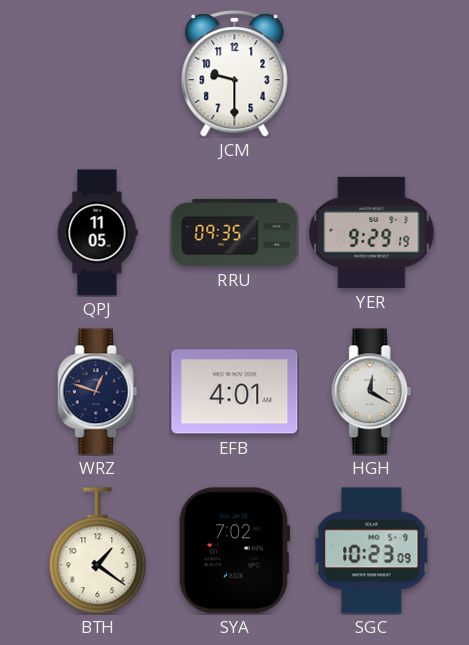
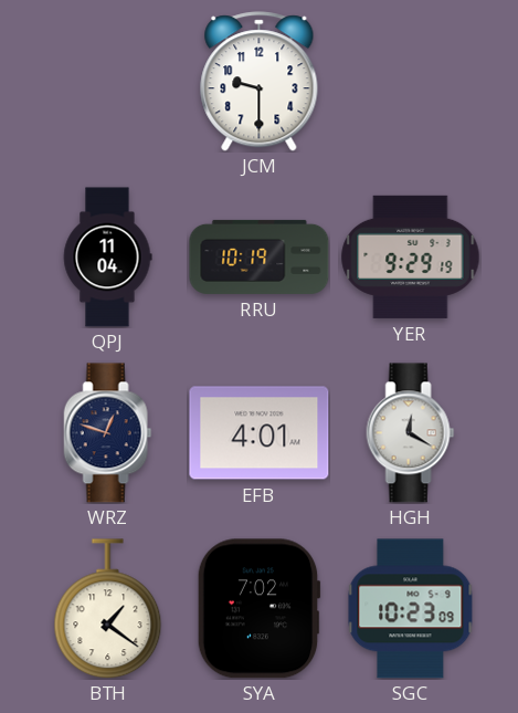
QPJ: 11:05 -> 11:04
RRU: 09:35 -> 10:19
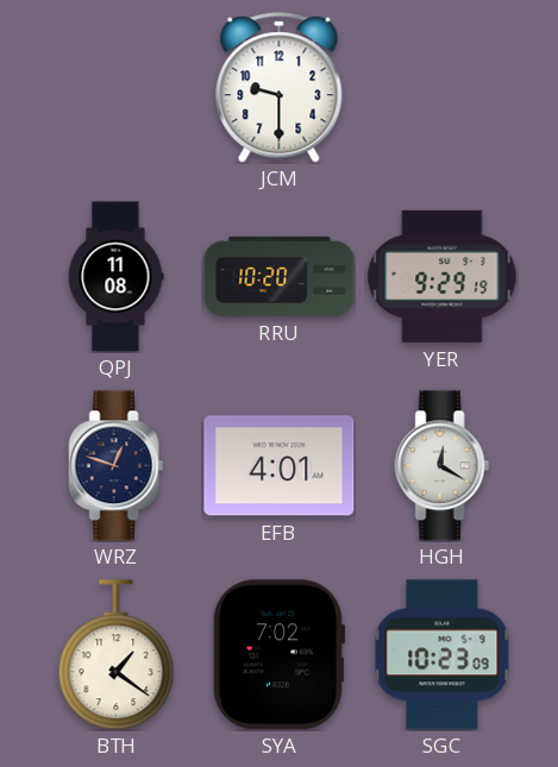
QPJ: 11:04 -> 11:08
RRU: 10:19 -> 10:20
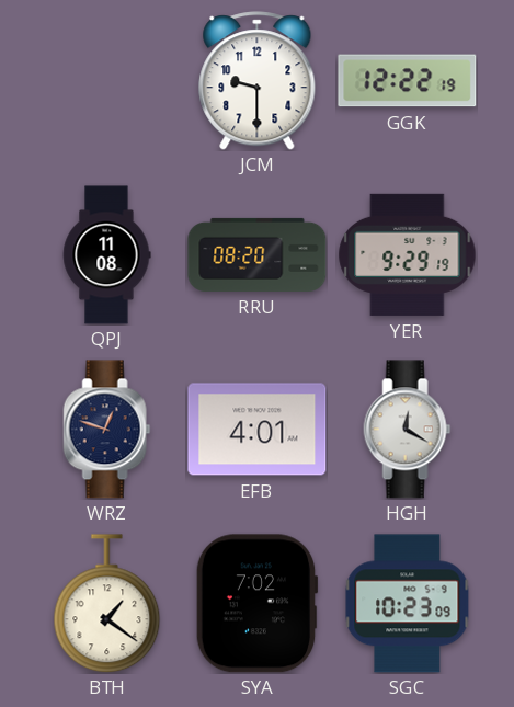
GGK: none -> 12:22
RRU: 10:20 -> 08:20
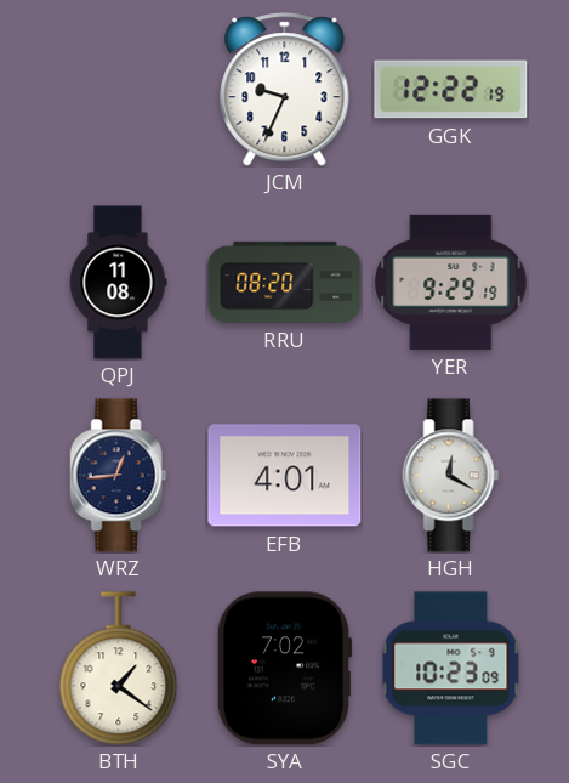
JCM: 9:30 -> 9:34
WRZ: 12:48 -> 12:44
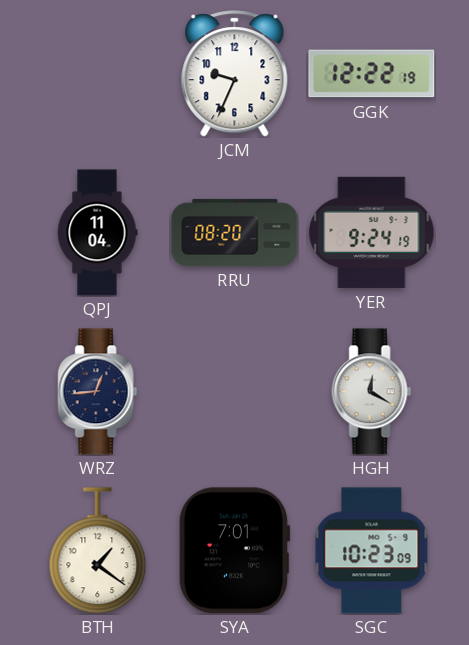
QPJ: 11:08 -> 11:04
YER: 9:29 -> 9:24
EFB: 4:01 -> none
SYA: 7:02 -> 7:01
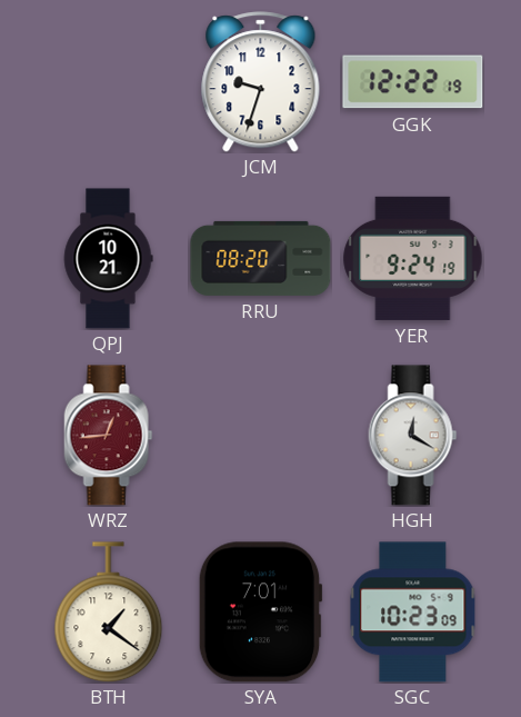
JCM: 9:34 -> 9:33
QPJ: 11:04 -> 10:21
WRZ dial: navy -> burgundy
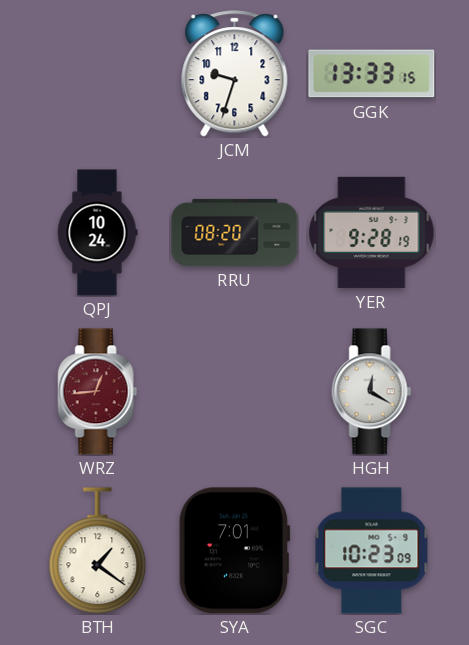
GGK: 12:22 -> 13:33
QPJ: 10:21 -> 10:24
YER: 9:24 -> 9:28
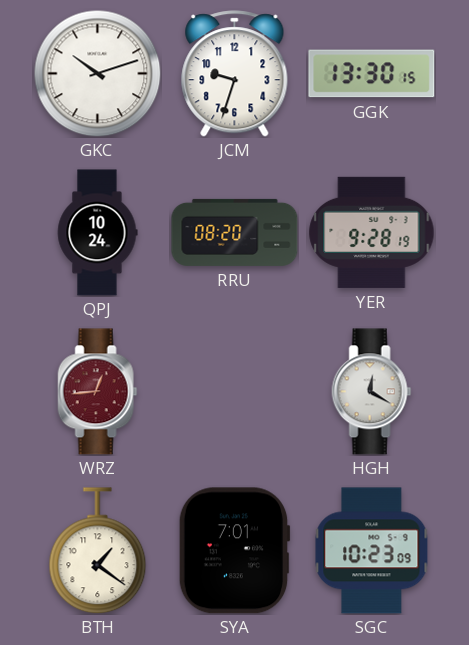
GKC: none -> 10:12
GGK: 13:33 -> 13:30
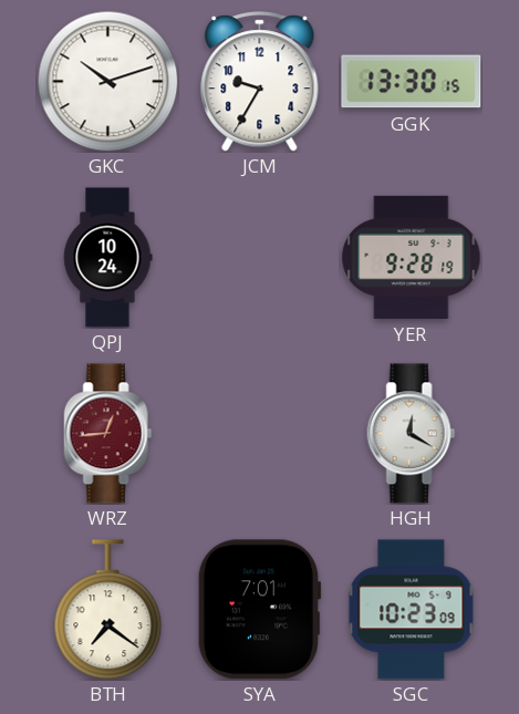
JCM: 9:33 -> 9:35
RRU: 08:20 -> none
BTH: 1:21 -> 7:21
